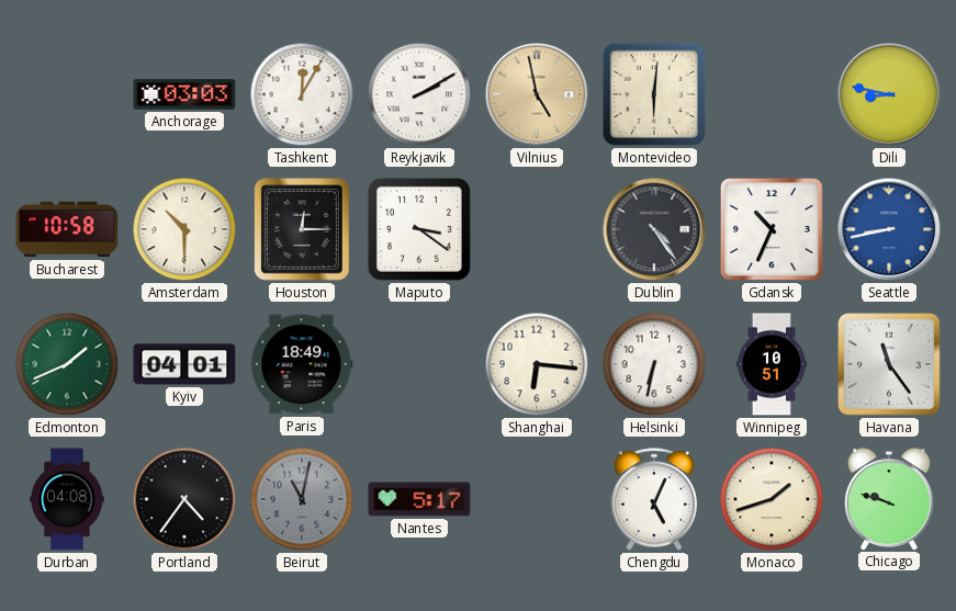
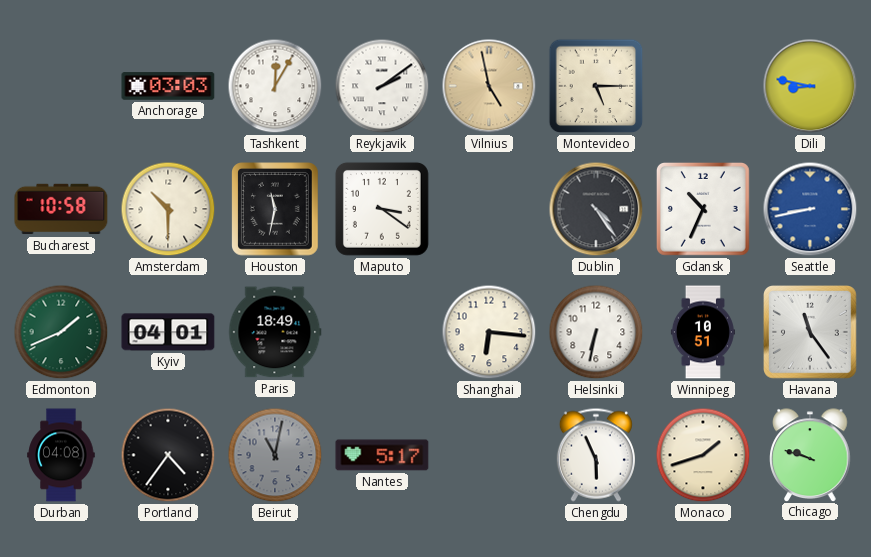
Reykjavik: 2:10 -> 2:09
Montevideo: 6:01 -> 5:15
Houston: 12:15 -> 11:32
Chengdu: 5:04 -> 5:56
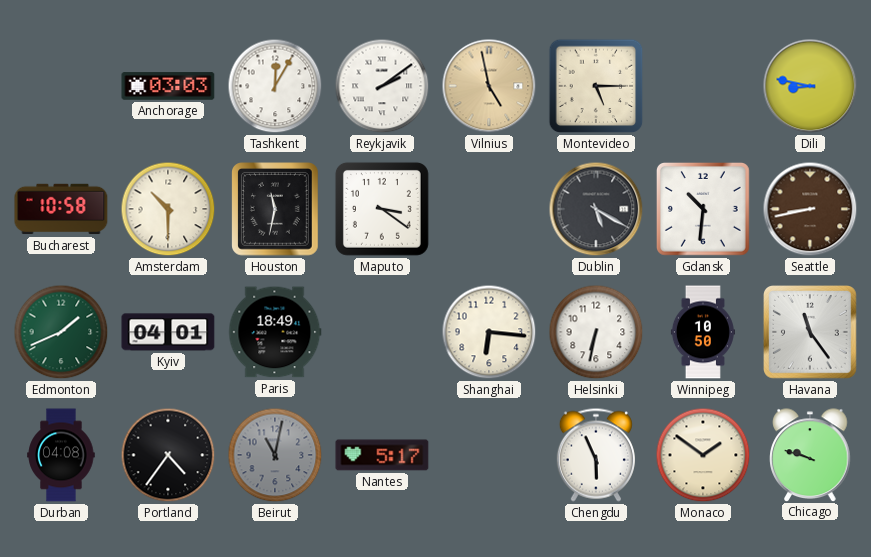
Dublin: 4:24 -> 5:20
Gdansk: 10:34 -> 10:31
Seattle dial: blue -> brown
Winnipeg: 10:51 -> 10:50
Monaco: 1:42 -> 1:51
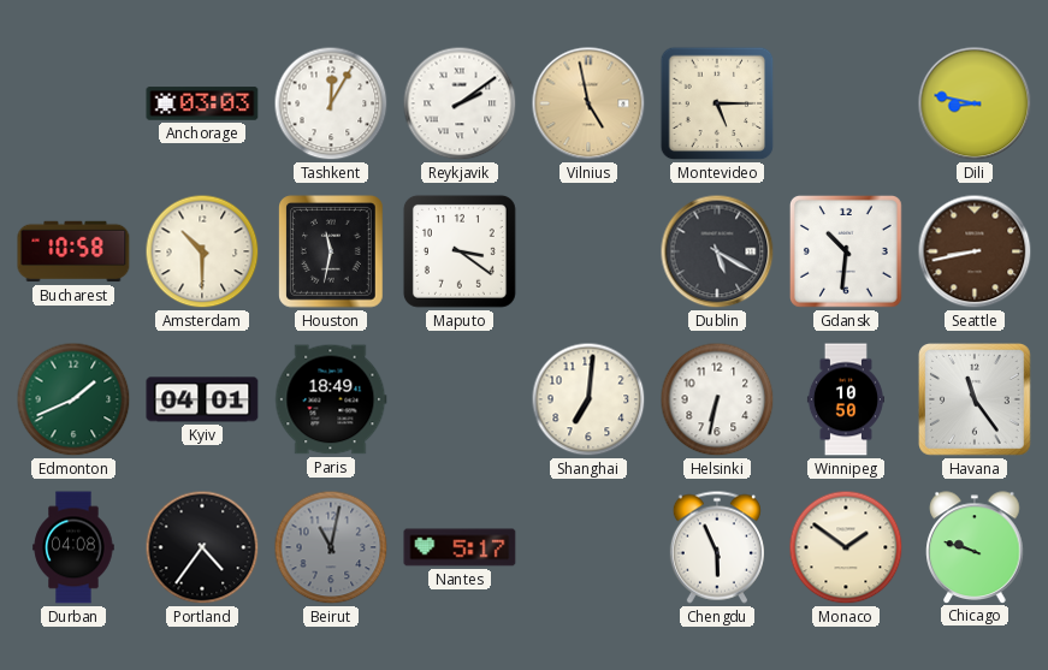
Shanghai: 6:16 -> 7:01
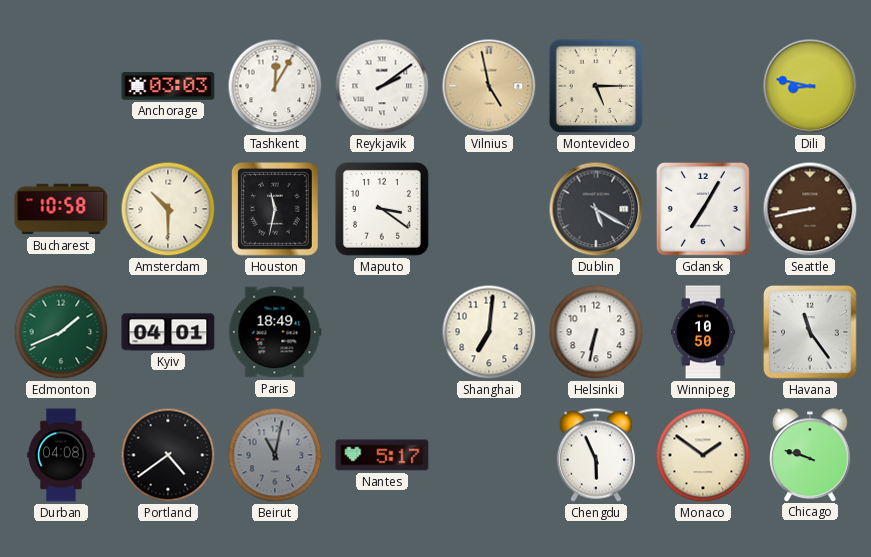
Gdansk: 10:31 -> 7:05
Portland: 4:36 -> 4:39
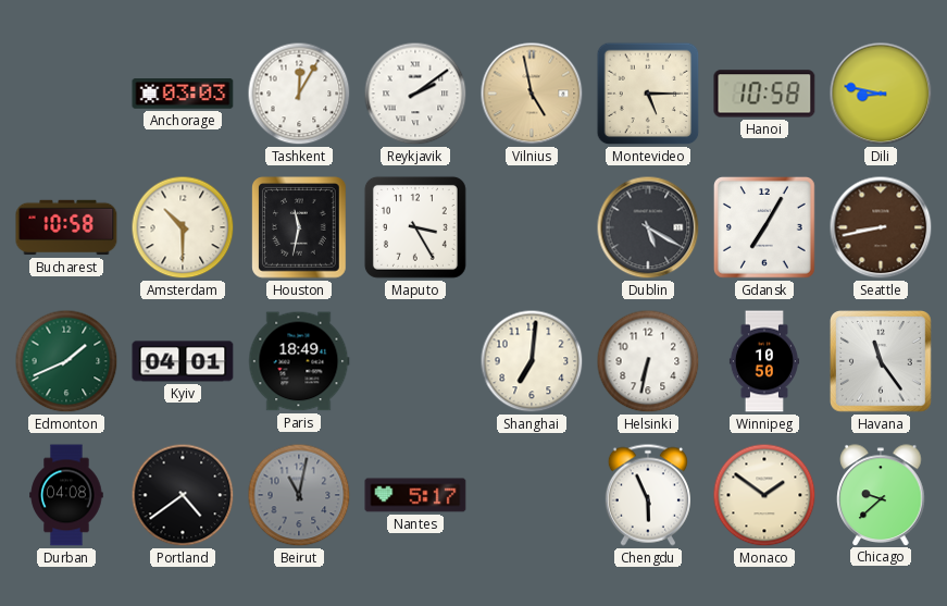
Hanoi: none -> 10:58
Maputo: 3:21 -> 3:25
Chicago: 9:48 -> 9:38
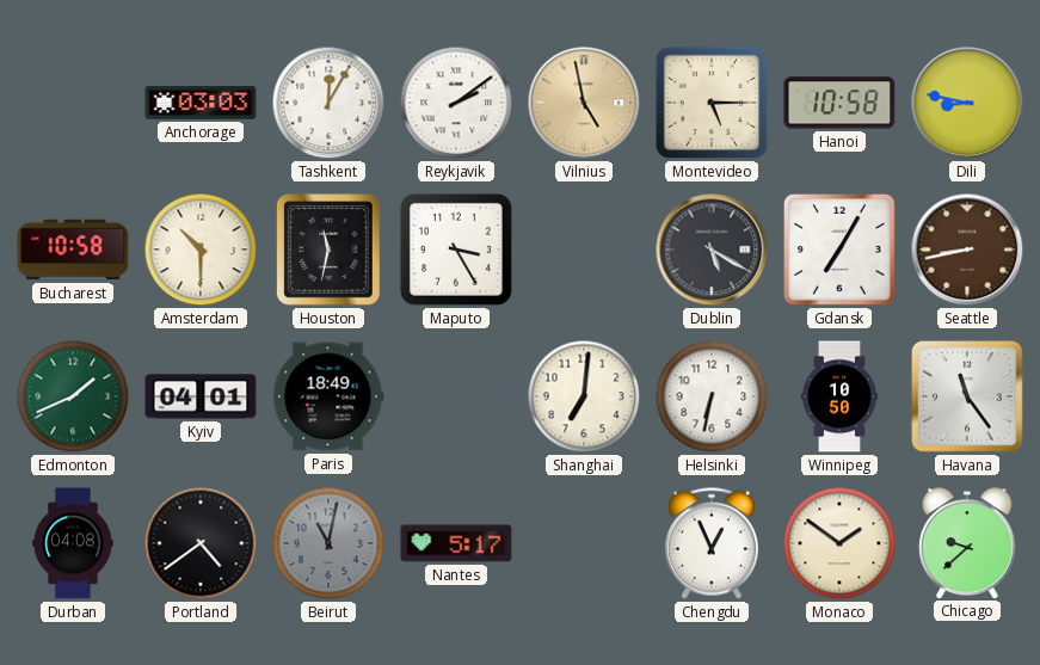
Chengdu: 5:56 -> 12:56
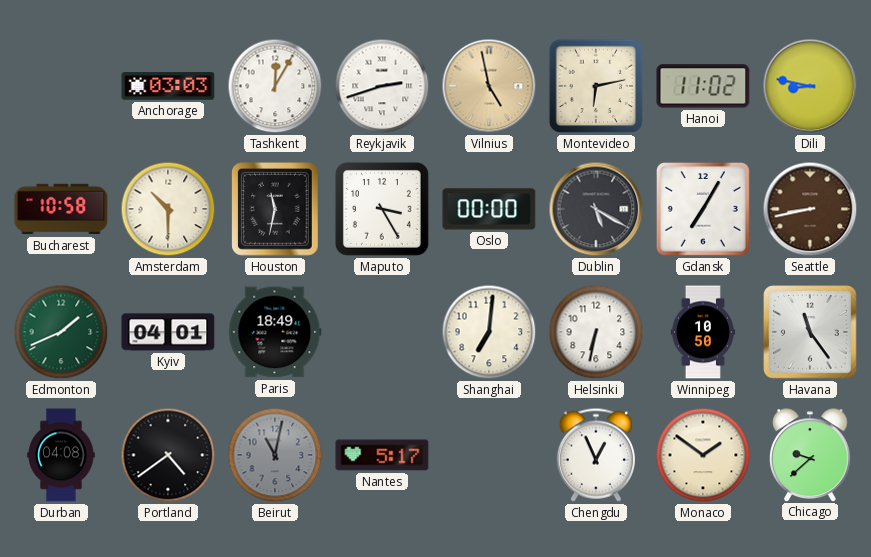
Reykjavik: 2:09 -> 2:42
Montevideo: 5:15 -> 6:13
Hanoi: 10:58 -> 11:02
Oslo: none -> 00:00
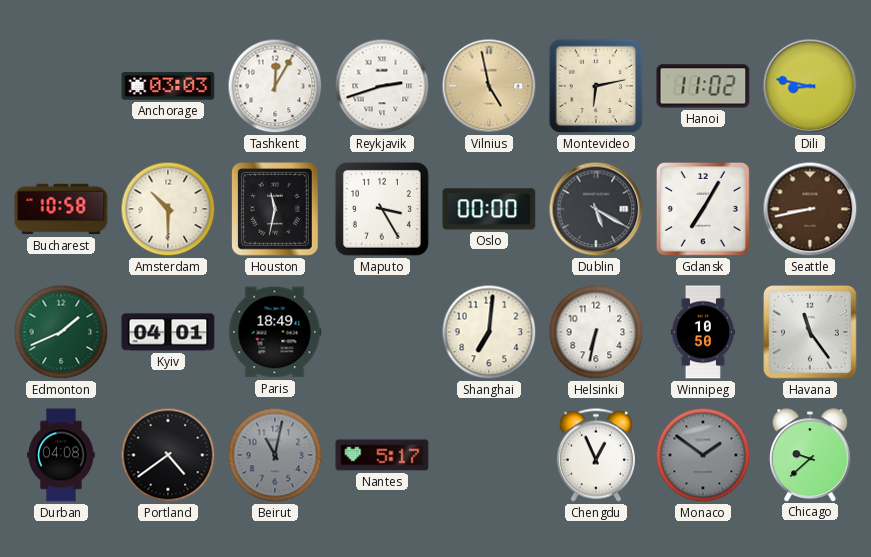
Monaco dial: cream -> grey
